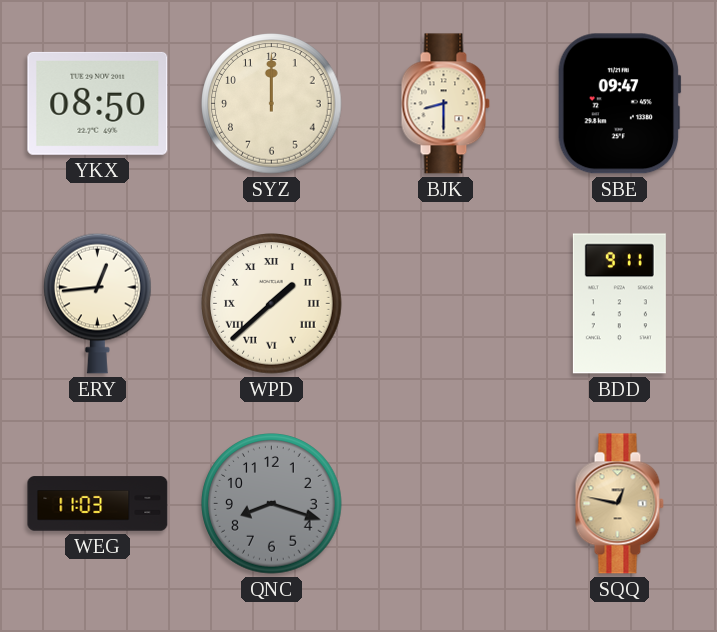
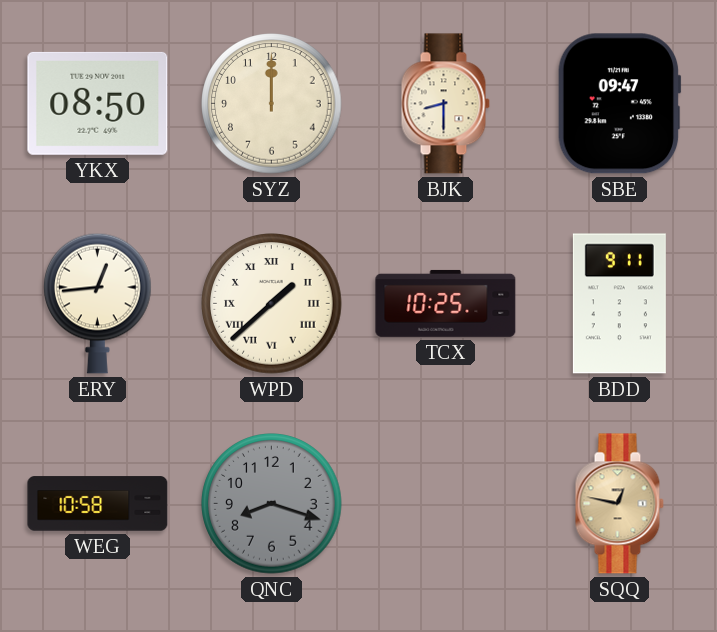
TCX: none -> 10:25
WEG: 11:03 -> 10:58
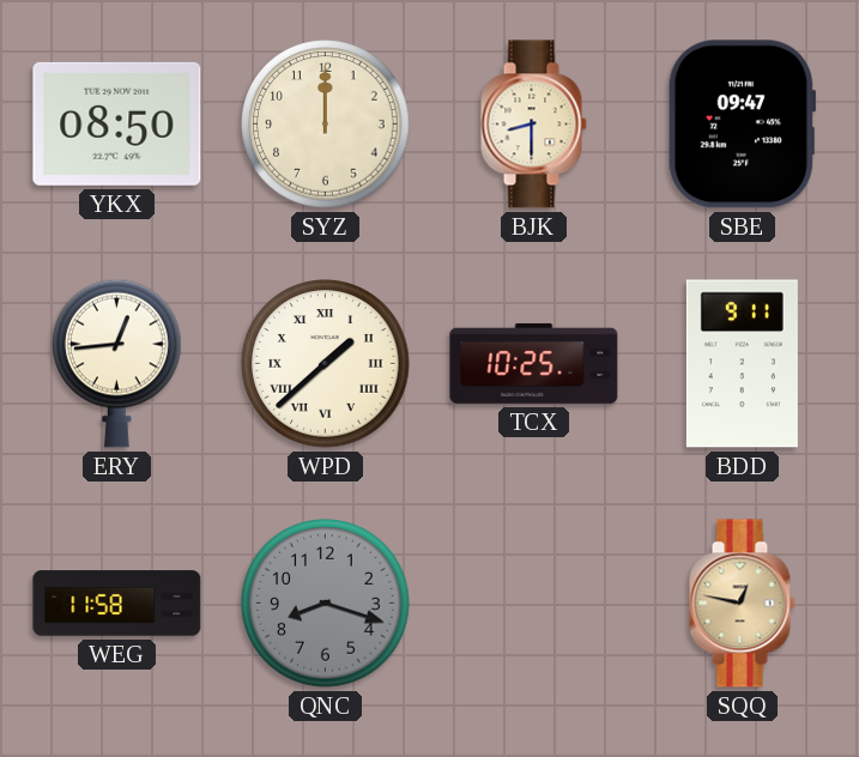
WEG: 10:58 -> 11:58
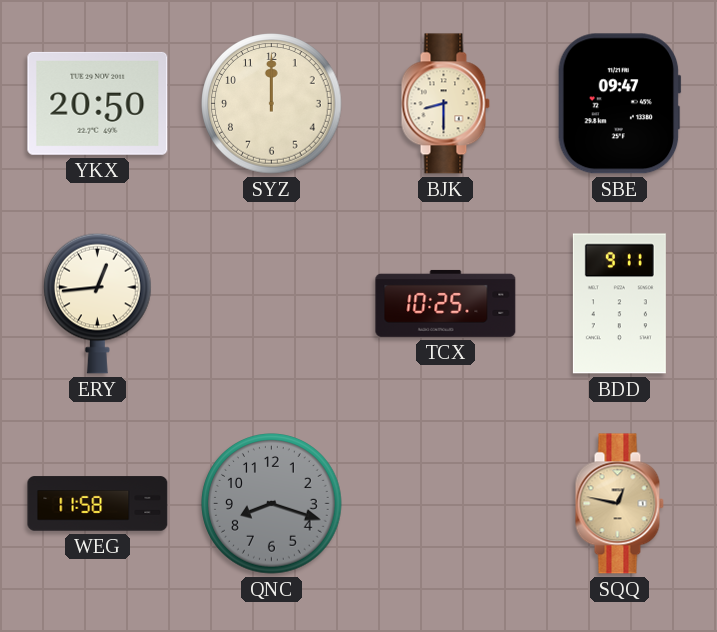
YKX: 08:50 -> 20:50
WPD: 1:38 -> none
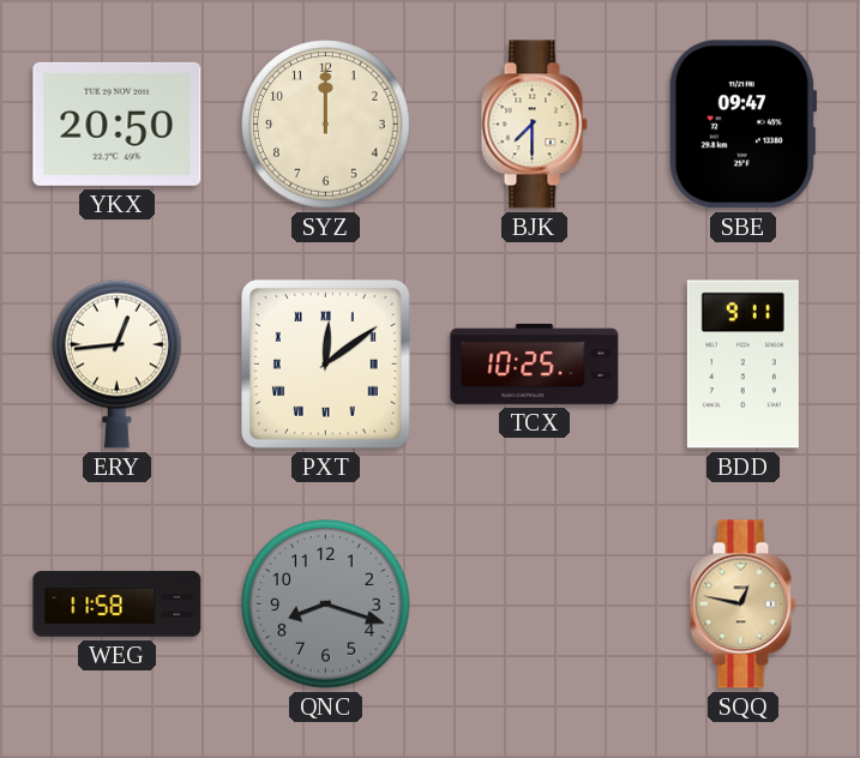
BJK: 8:30 -> 7:30
PXT: none -> 12:09
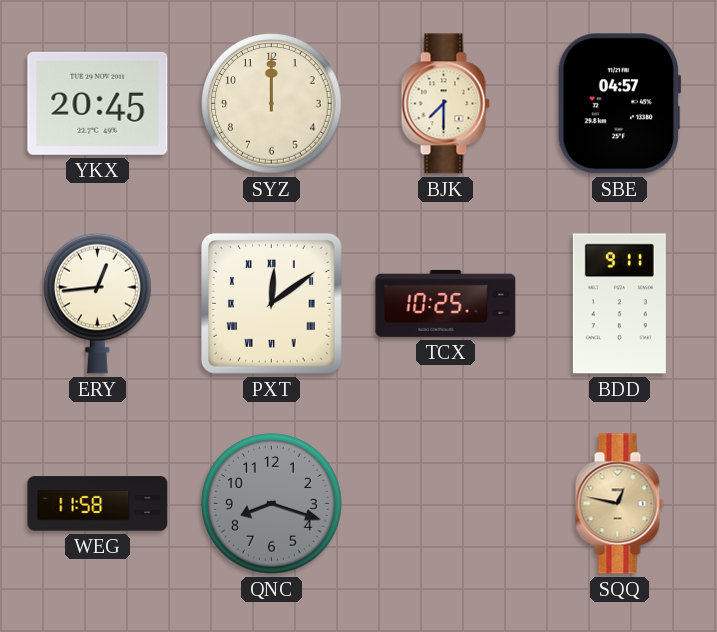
YKX: 20:50 -> 20:45
SBE: 09:47 -> 04:57
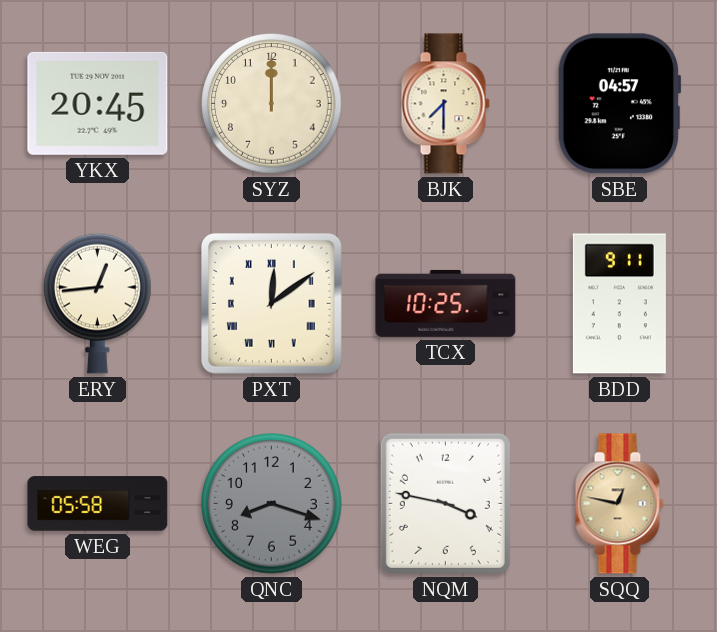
WEG: 11:58 -> 05:58
NQM: none -> 3:47
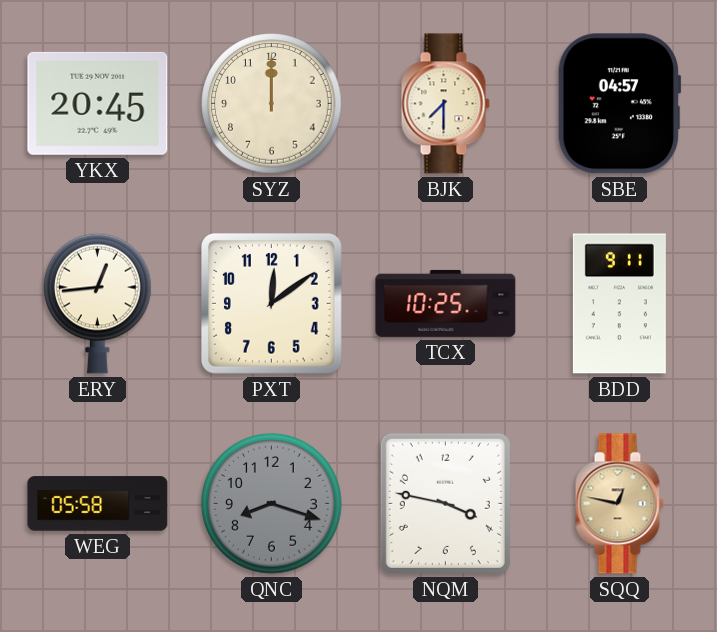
PXT numerals: Roman -> Arabic
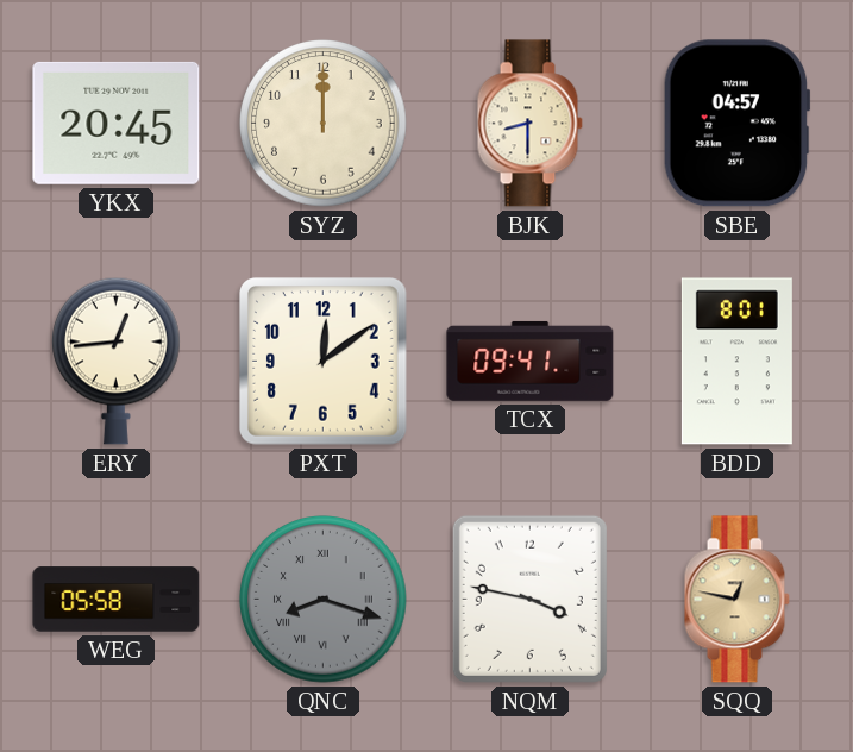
BJK: 7:30 -> 8:30
TCX: 10:25 -> 09:41
BDD: 9:11 -> 8:01
QNC numerals: Arabic -> Roman
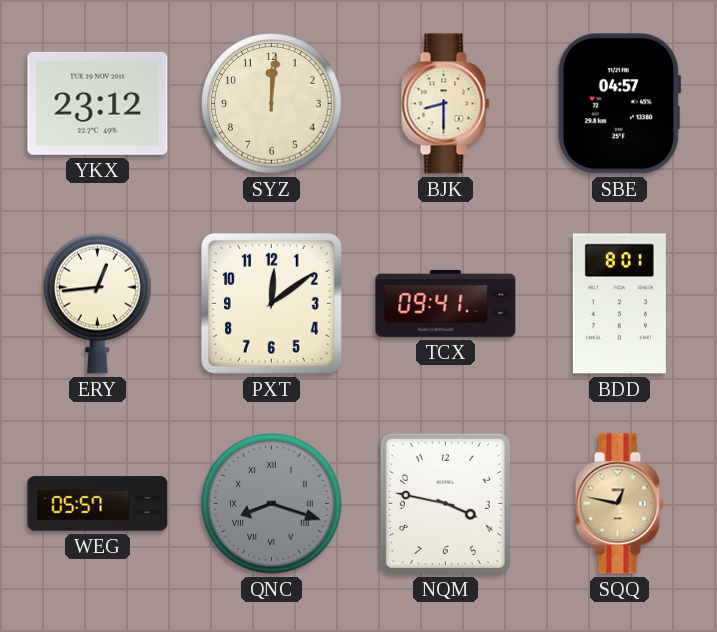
YKX: 20:45 -> 23:12
SYZ: 12:00 -> 12:01
WEG: 05:58 -> 05:57
